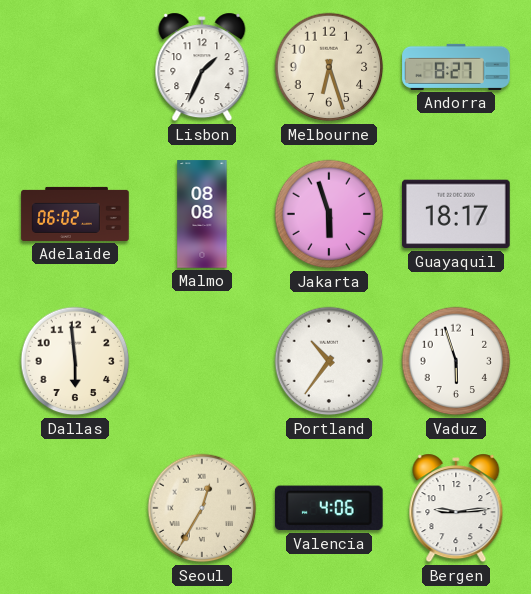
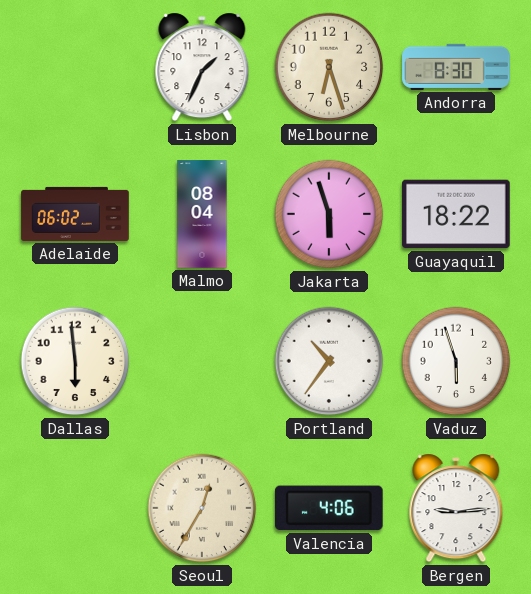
Andorra: 8:27 -> 8:30
Malmo: 08:08 -> 08:04
Guayaquil: 18:17 -> 18:22
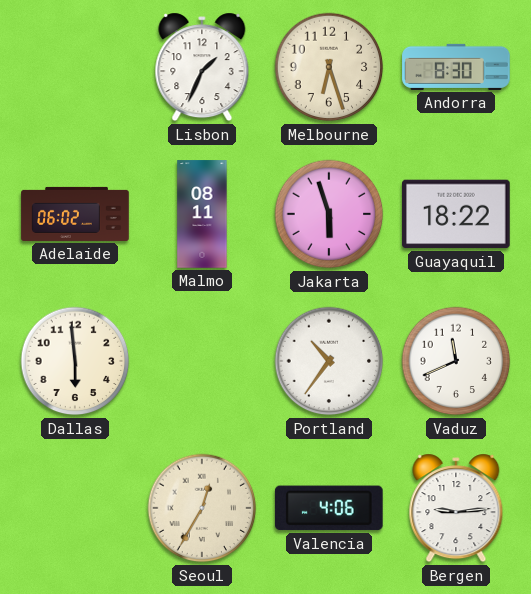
Malmo: 08:04 -> 08:11
Vaduz: 5:57 -> 11:41
